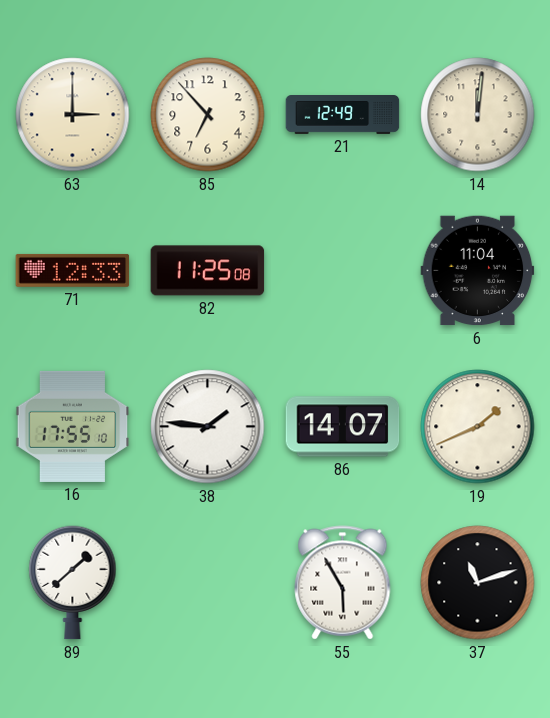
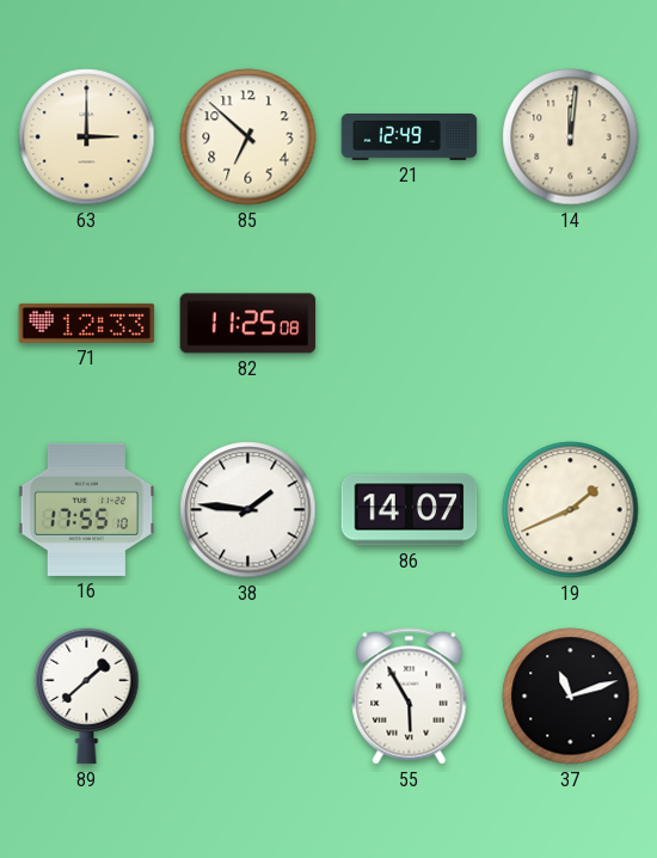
85: 6:53 -> 6:52
6: 11:04 -> none
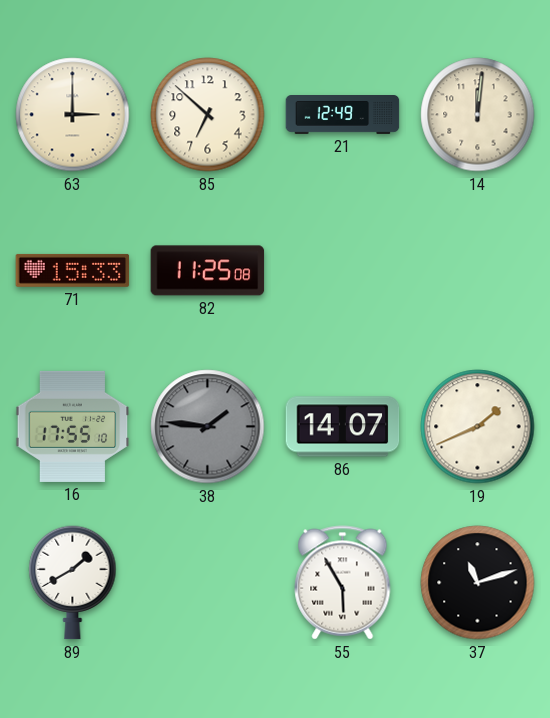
71: 12:33 -> 15:33
38 dial: white -> grey
89: 1:38 -> 1:40
